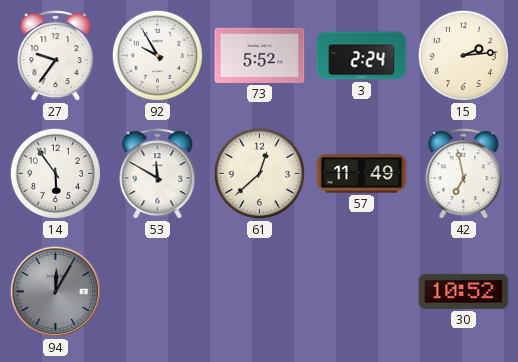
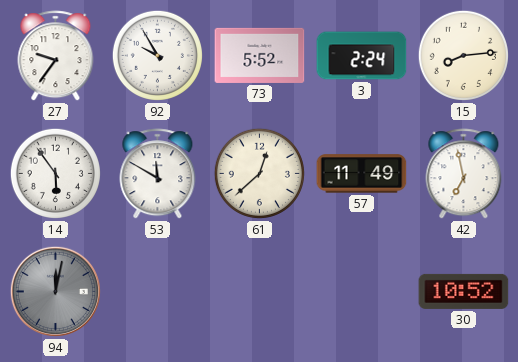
15: 2:14 -> 8:14
94: 12:05 -> 12:02
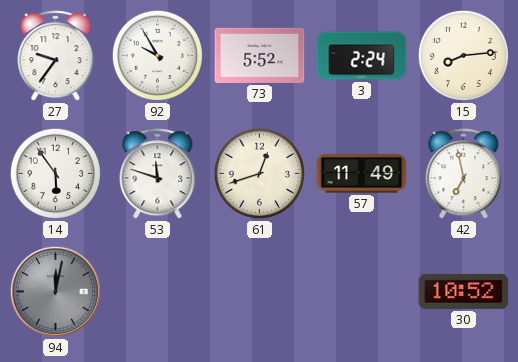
53: 11:50 -> 11:48
61: 12:38 -> 12:42
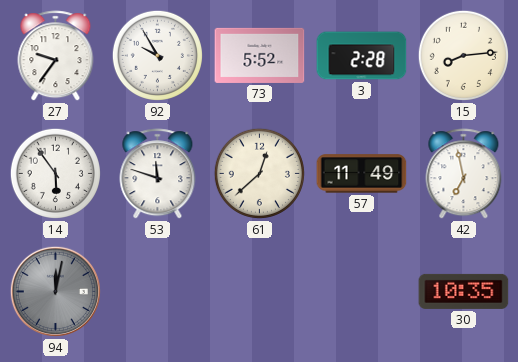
3: 2:24 -> 2:28
61: 12:42 -> 12:38
30: 10:52 -> 10:35
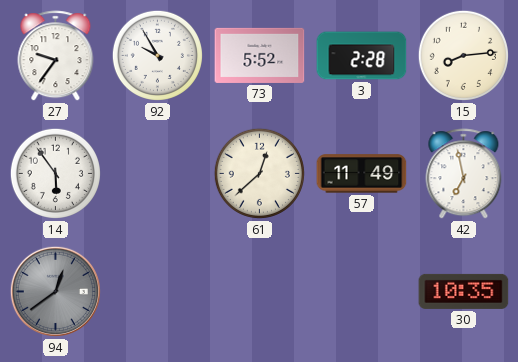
53: 11:48 -> none
94: 12:02 -> 12:39
